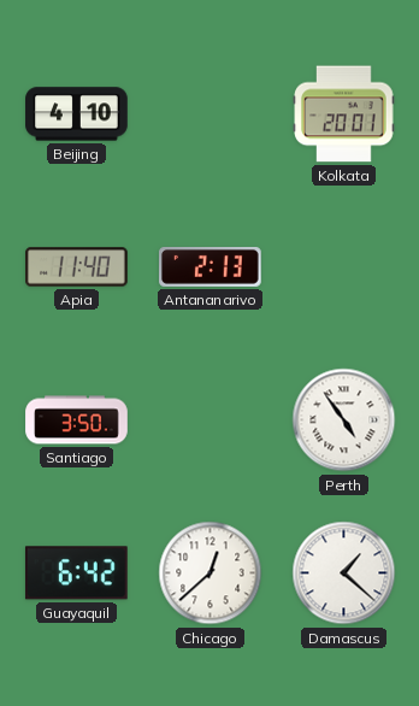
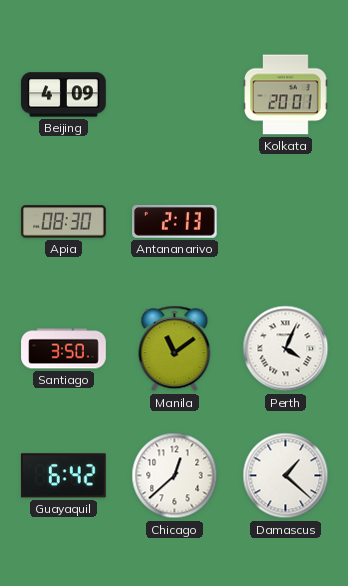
Beijing: 4:10 -> 4:09
Apia: 11:40 -> 08:30
Manila: none -> 11:09
Perth: 4:54 -> 4:04
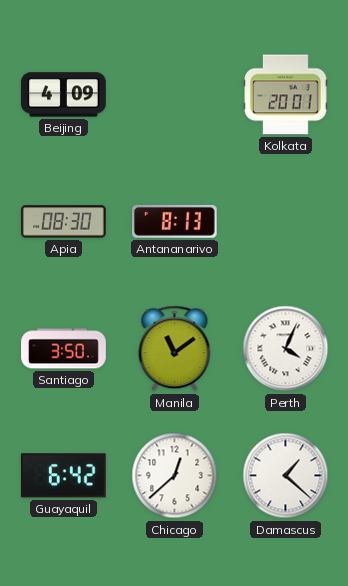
Antananarivo: 2:13 -> 8:13
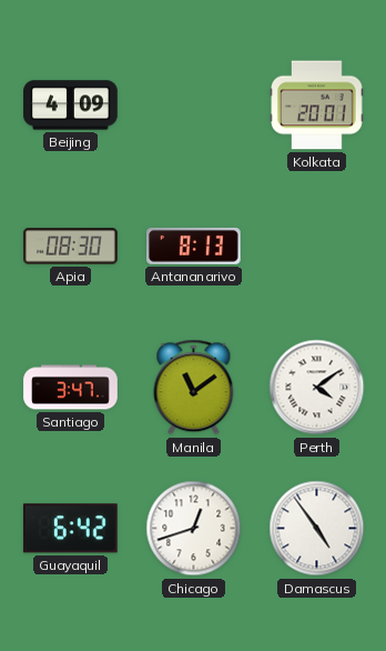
Santiago: 3:50 -> 3:47
Perth: 4:04 -> 4:09
Chicago: 12:38 -> 12:42
Damascus: 1:22 -> 4:54
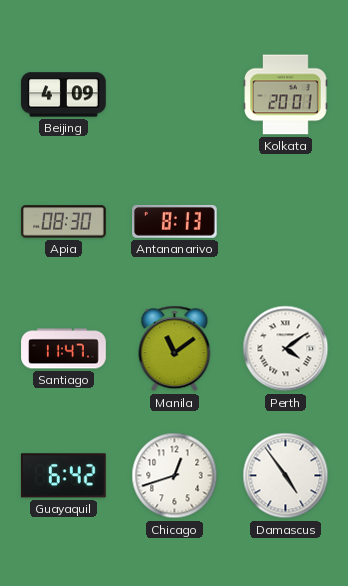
Santiago: 3:47 -> 11:47
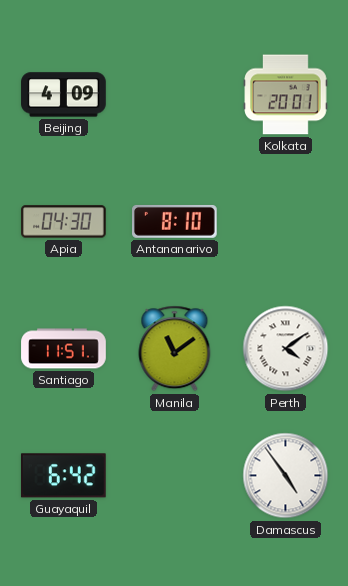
Apia: 08:30 -> 04:30
Antananarivo: 8:13 -> 8:10
Santiago: 11:47 -> 11:51
Chicago: 12:42 -> none
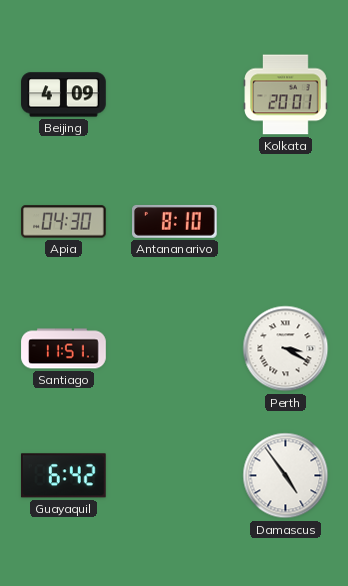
Manila: 11:09 -> none
Perth: 4:09 -> 3:20
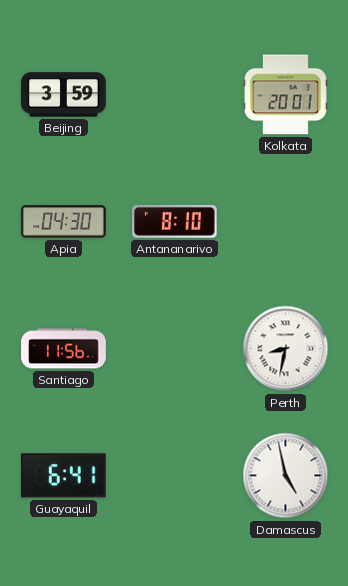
Beijing: 4:09 -> 3:59
Santiago: 11:51 -> 11:56
Perth: 3:20 -> 8:32
Guayaquil: 6:42 -> 6:41
Damascus: 4:54 -> 4:58
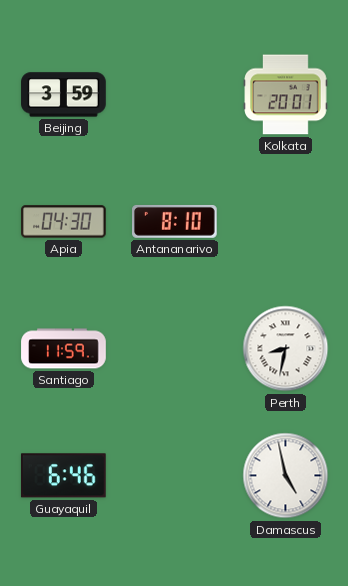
Santiago: 11:56 -> 11:59
Guayaquil: 6:41 -> 6:46
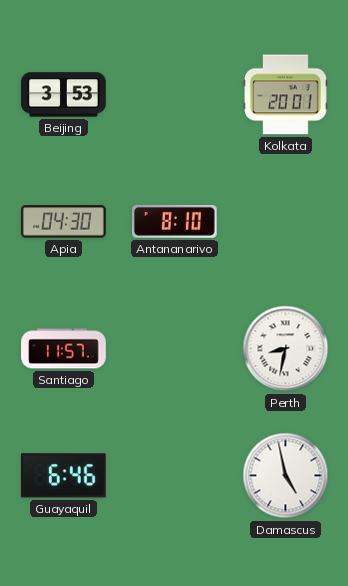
Beijing: 3:59 -> 3:53
Santiago: 11:59 -> 11:57
